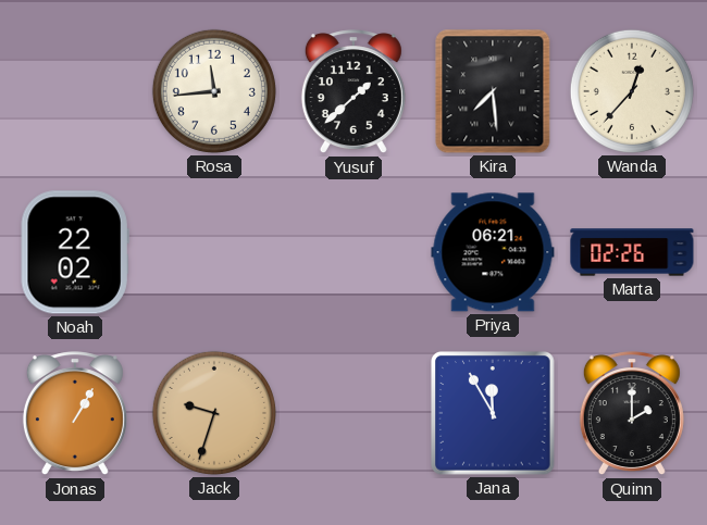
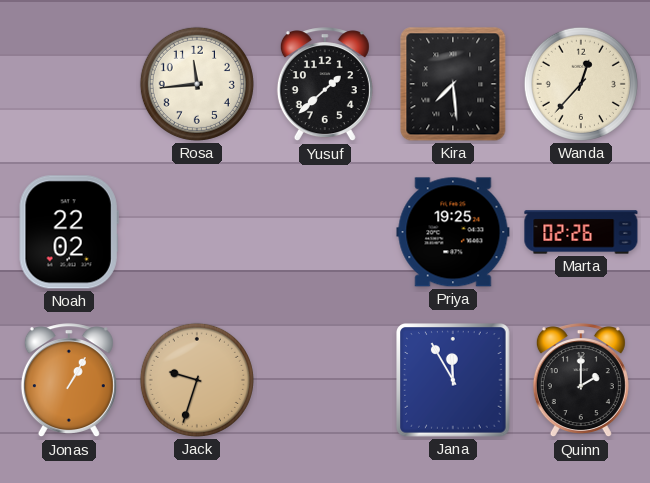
Priya: 06:21 -> 19:25
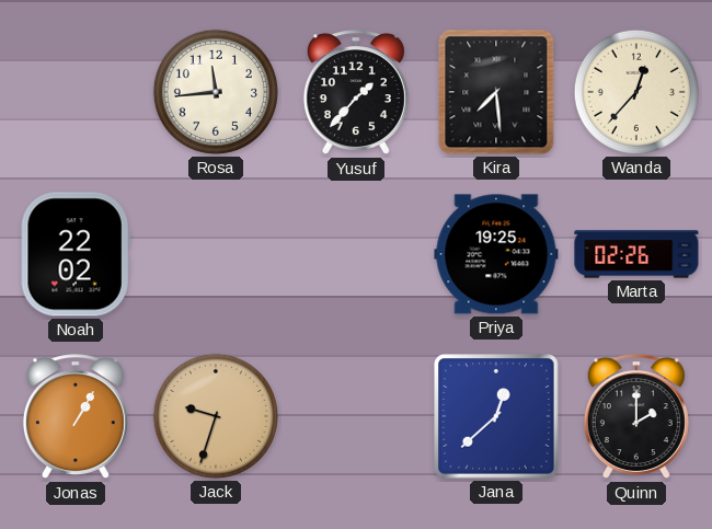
Yusuf: 1:38 -> 1:37
Jana: 11:55 -> 12:38
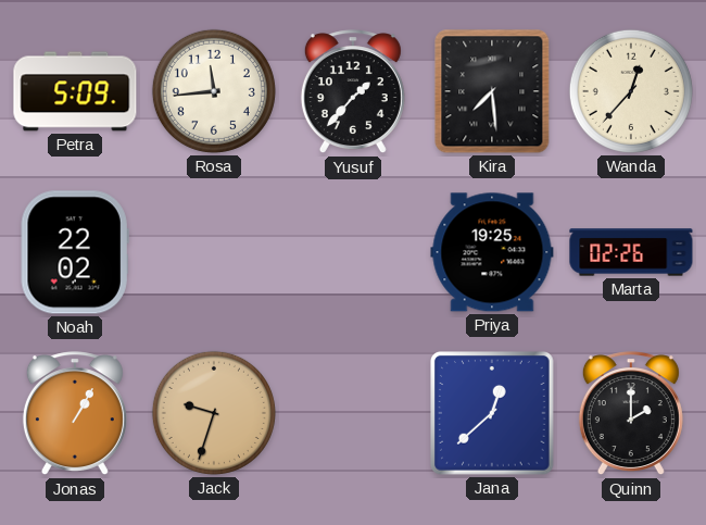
Petra: none -> 5:09
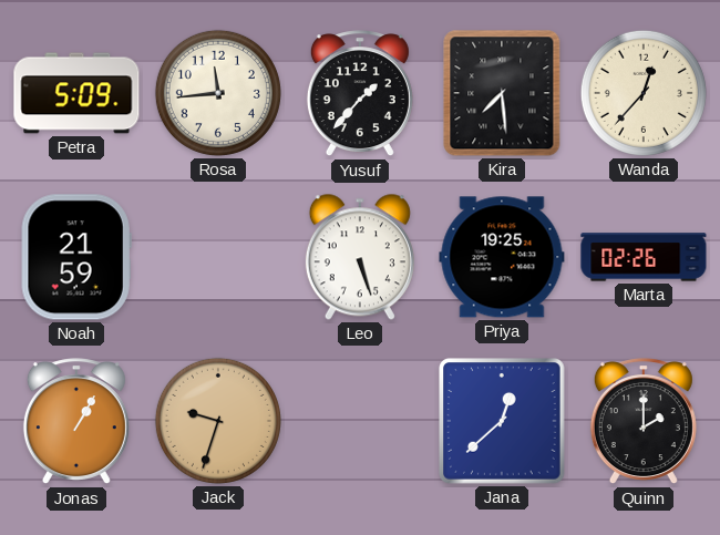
Noah: 22:02 -> 21:59
Leo: none -> 5:27
